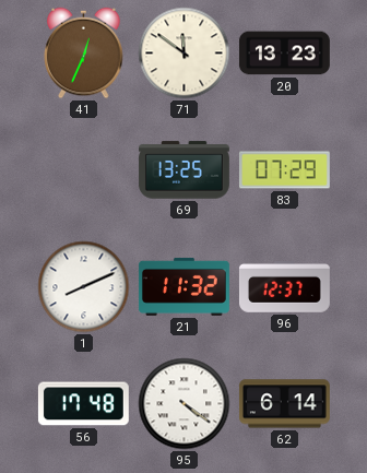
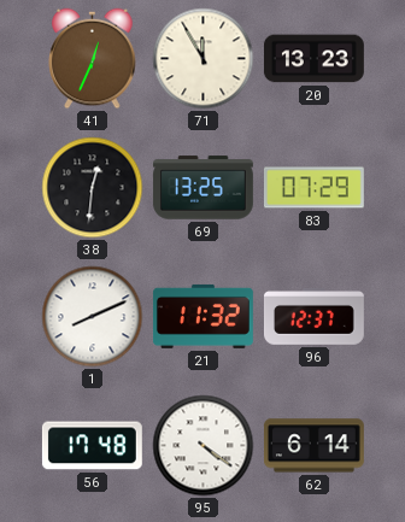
71: 11:51 -> 11:55
38: none -> 12:31
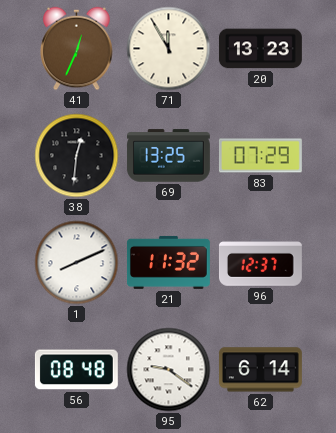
56: 17:48 -> 08:48
95: 4:21 -> 9:21
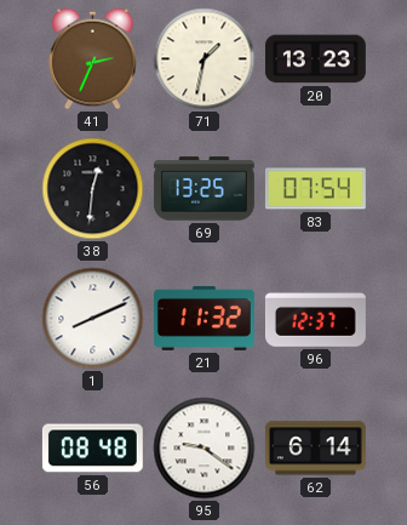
41: 12:34 -> 2:34
71: 11:55 -> 1:32
83: 07:29 -> 07:54
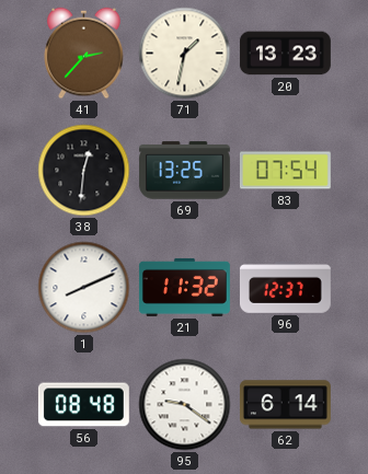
41: 2:34 -> 2:37
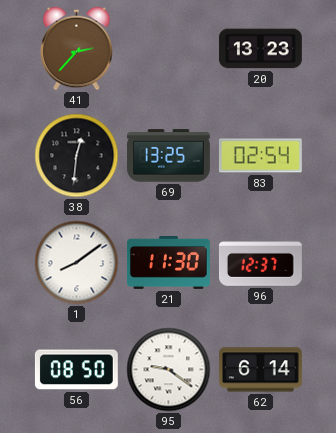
71: 1:32 -> none
83: 07:54 -> 02:54
1: 8:11 -> 8:09
21: 11:32 -> 11:30
56: 08:48 -> 08:50
